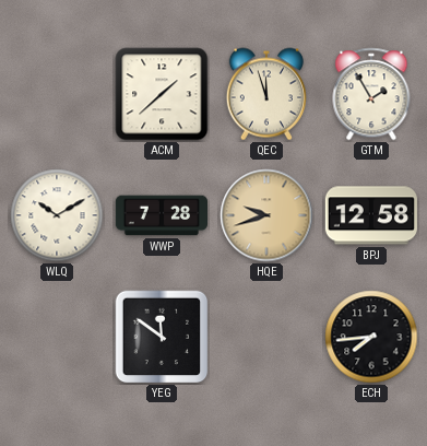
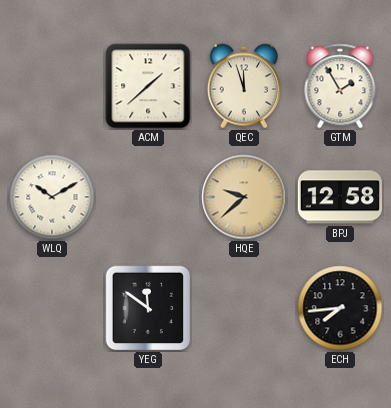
WWP: 7:28 -> none
HQE: 9:42 -> 9:38
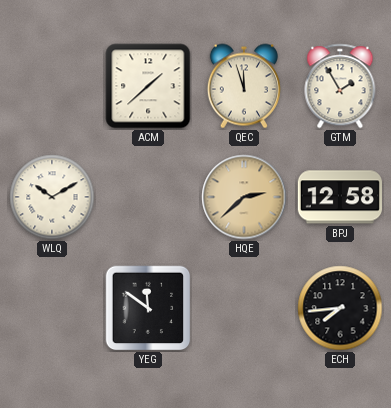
HQE: 9:38 -> 2:38
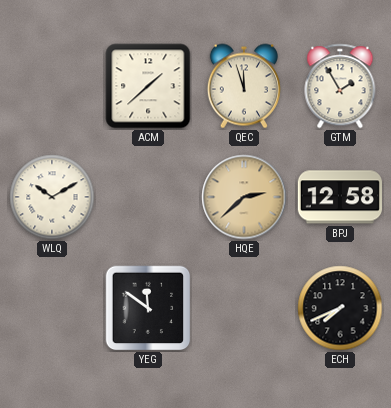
ECH: 7:44 -> 7:41
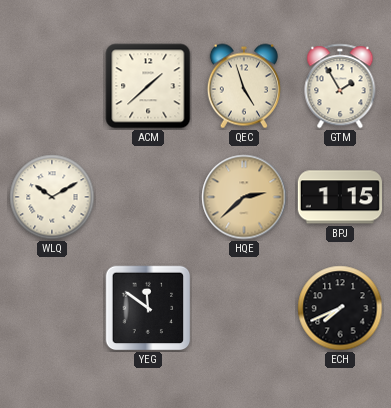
QEC: 11:57 -> 4:57
BPJ: 12:58 -> 1:15
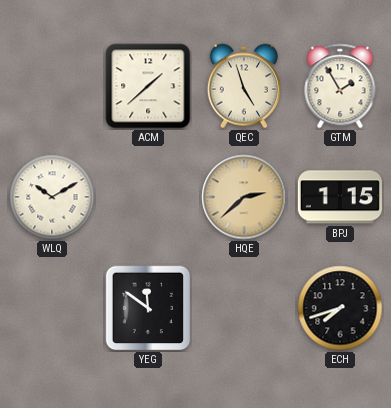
ECH: 7:41 -> 7:42
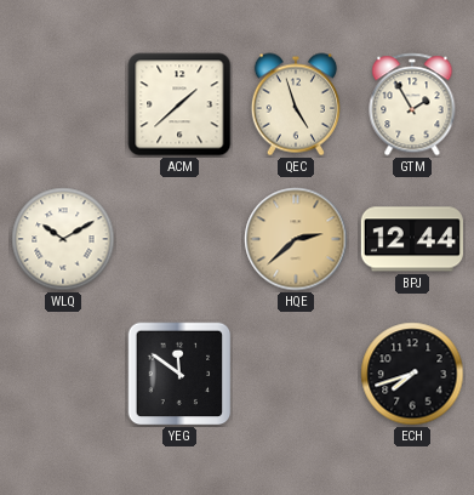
BPJ: 1:15 -> 12:44
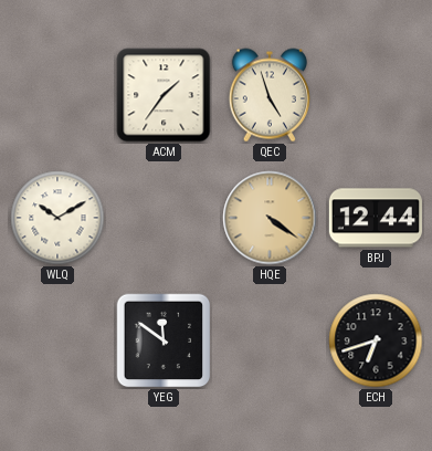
ACM: 1:38 -> 1:36
GTM: 1:55 -> none
HQE: 2:38 -> 4:21
ECH: 7:42 -> 6:42
